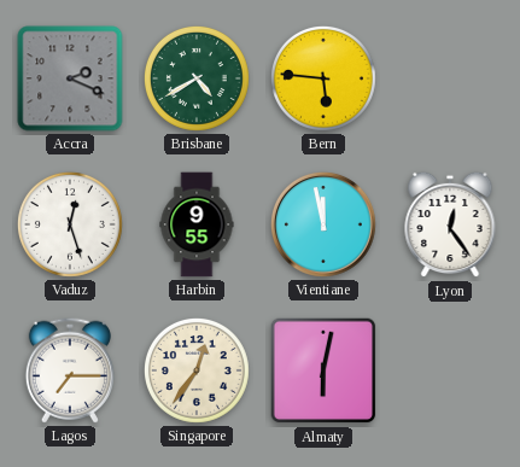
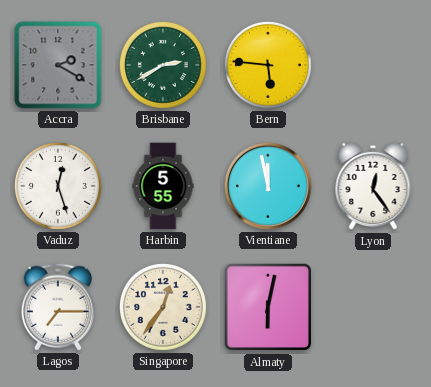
Accra: 2:19 -> 2:20
Brisbane: 4:40 -> 2:40
Harbin: 9:55 -> 5:55
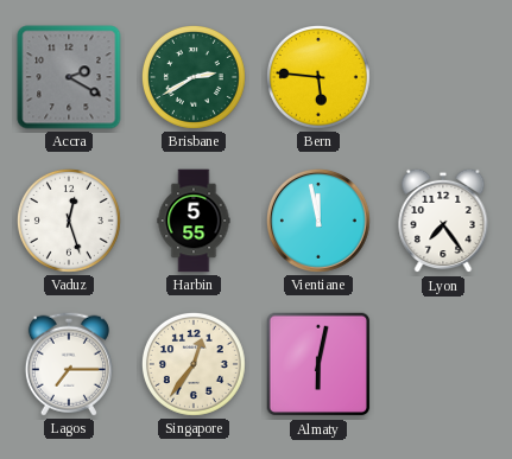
Lyon: 12:24 -> 7:24
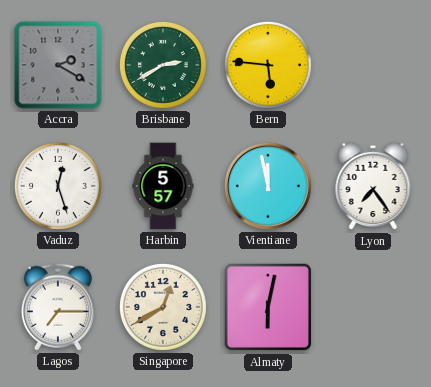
Harbin: 5:55 -> 5:57
Singapore: 12:36 -> 12:40
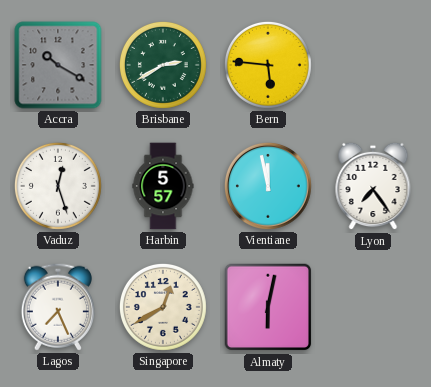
Accra: 2:20 -> 10:20
Lagos: 7:15 -> 7:26
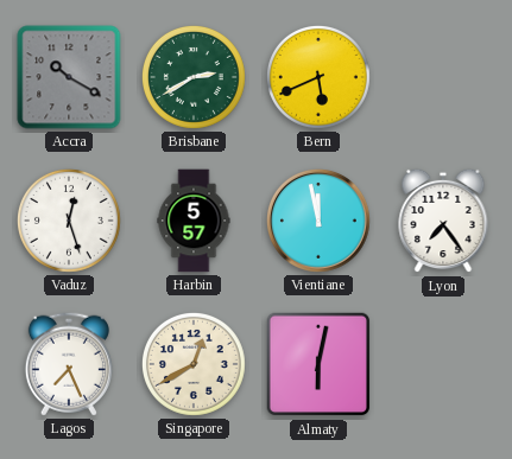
Bern: 5:46 -> 5:41
